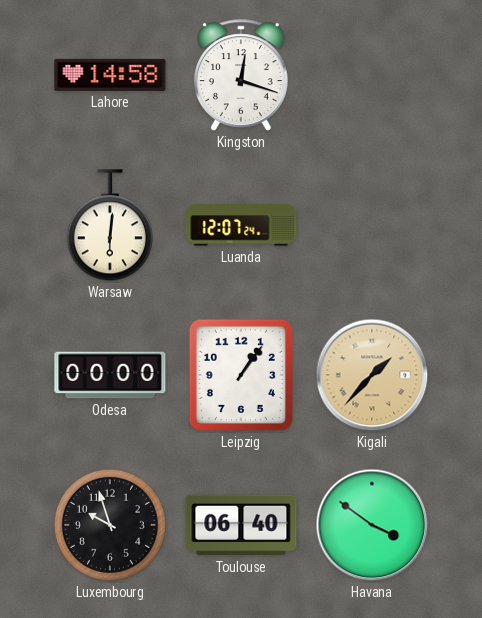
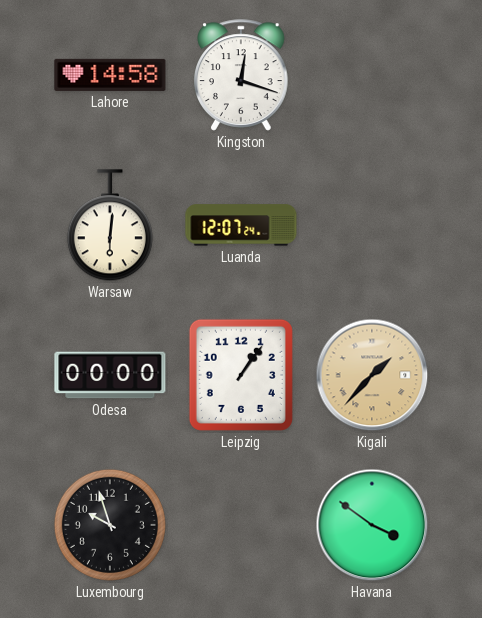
Toulouse: 06:40 -> none
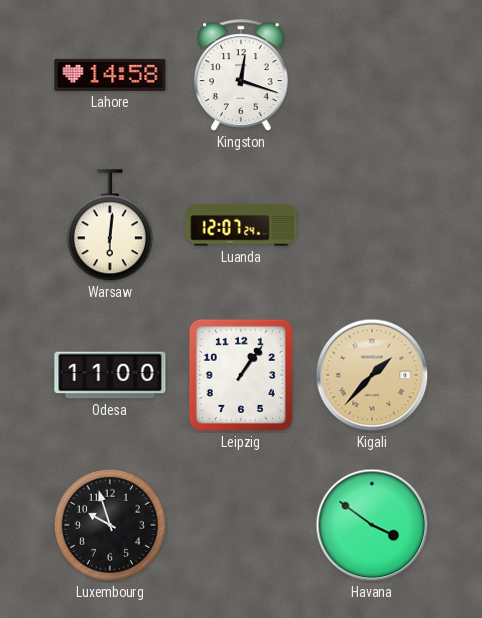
Odesa: 00:00 -> 11:00
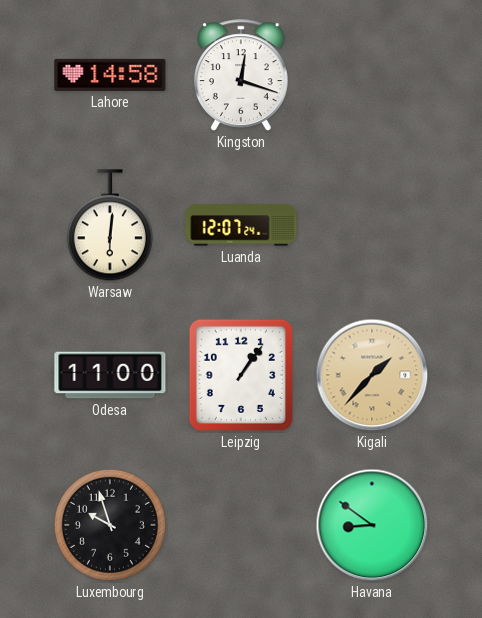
Havana: 3:51 -> 8:51
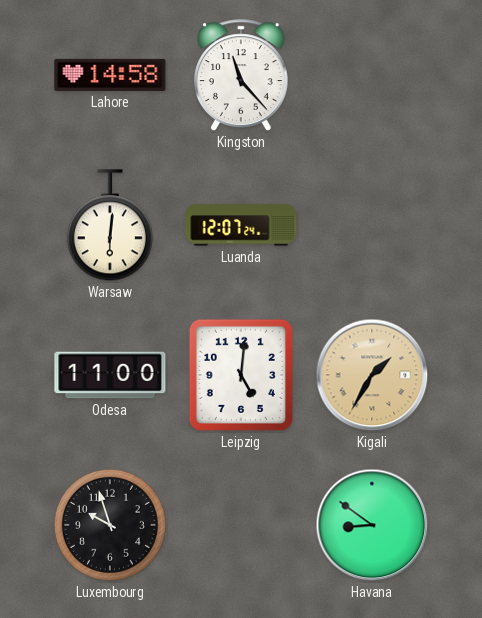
Kingston: 12:18 -> 11:23
Leipzig: 1:06 -> 5:01
Kigali: 1:37 -> 1:35
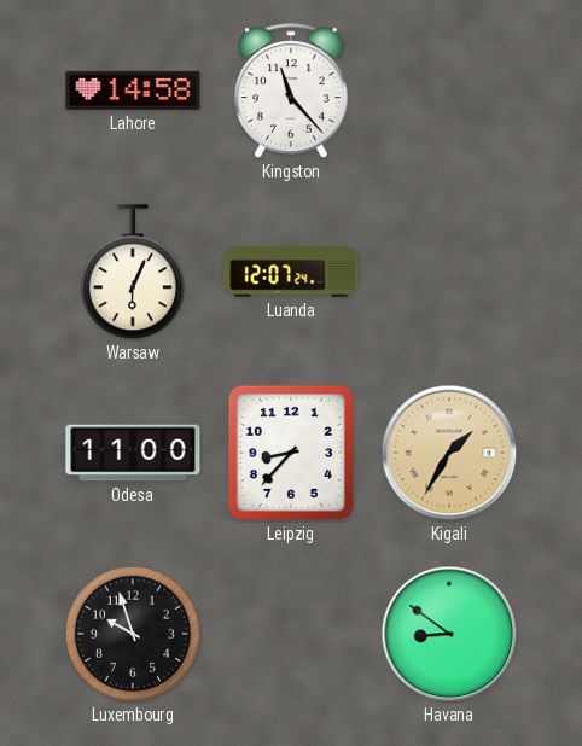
Warsaw: 6:01 -> 6:04
Leipzig: 5:01 -> 8:37
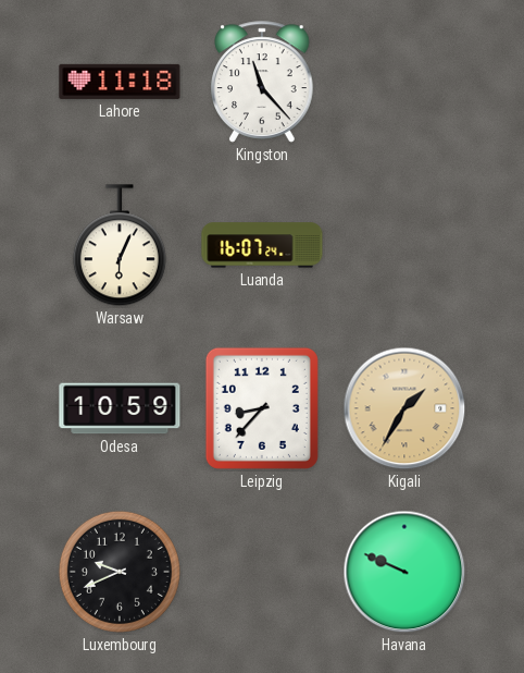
Lahore: 14:58 -> 11:18
Luanda: 12:07 -> 16:07
Odesa: 11:00 -> 10:59
Luxembourg: 9:57 -> 9:41
Havana: 8:51 -> 9:49
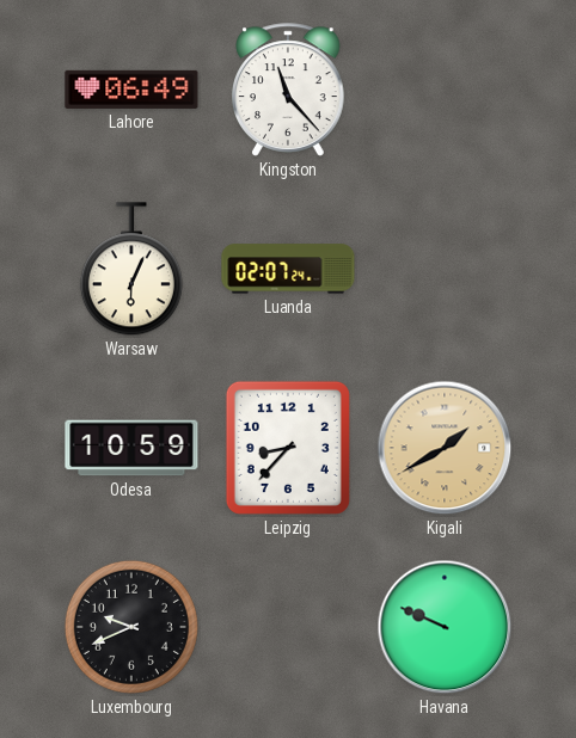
Lahore: 11:18 -> 06:49
Luanda: 16:07 -> 02:07
Kigali: 1:35 -> 1:40
